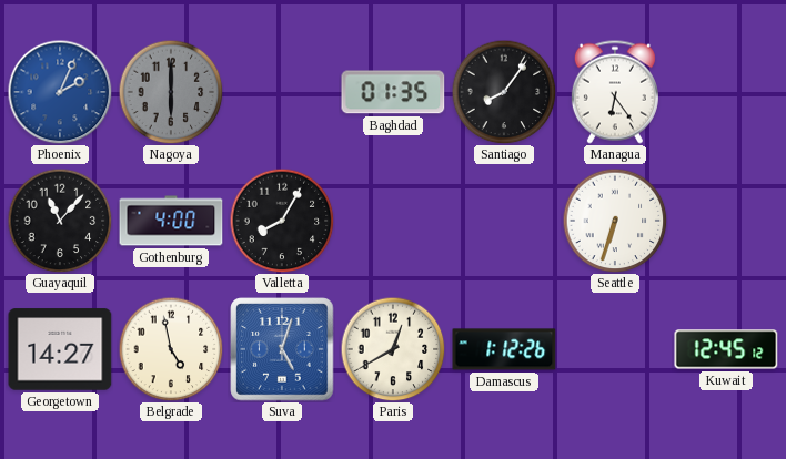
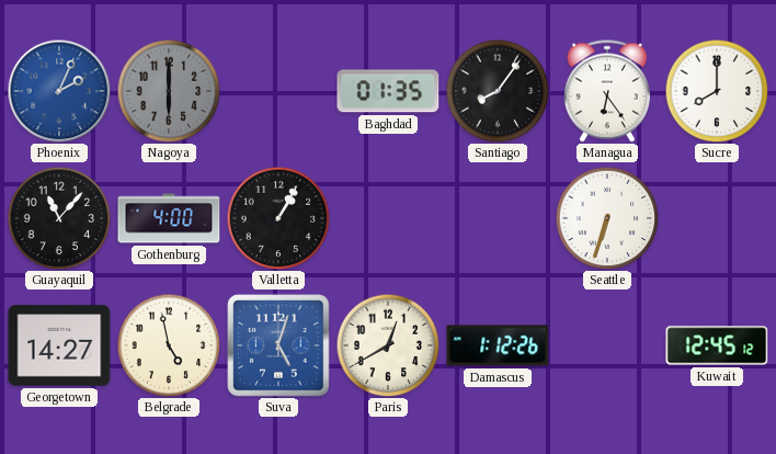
Sucre: none -> 8:00
Valletta: 8:05 -> 1:05
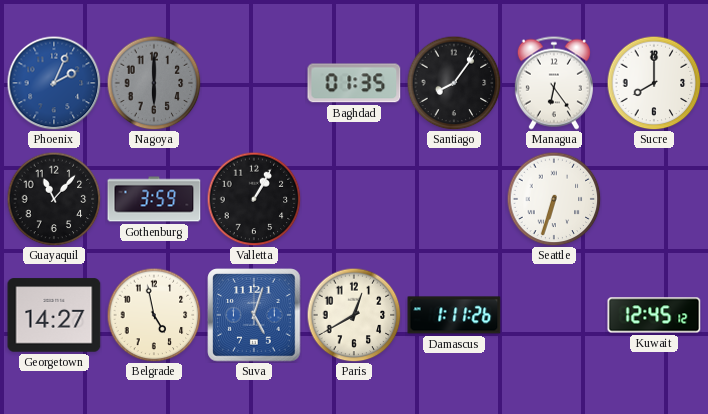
Gothenburg: 4:00 -> 3:59
Damascus: 1:12 -> 1:11
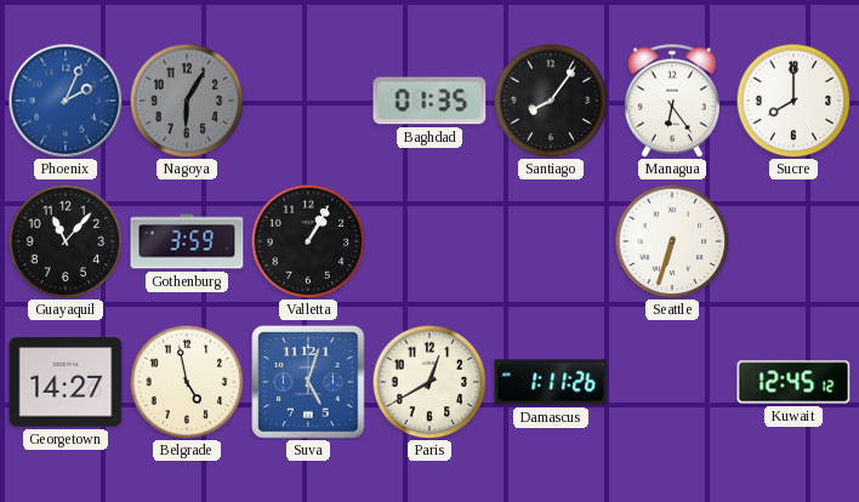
Nagoya: 6:00 -> 6:05
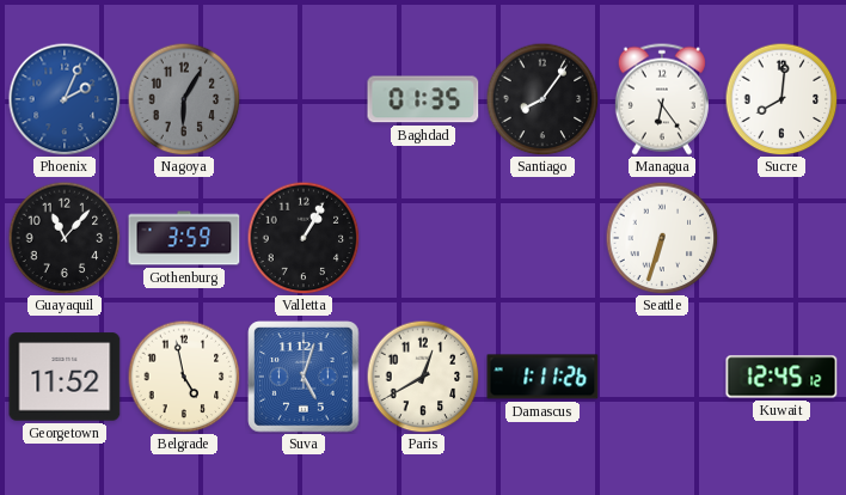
Sucre: 8:00 -> 8:01
Georgetown: 14:27 -> 11:52
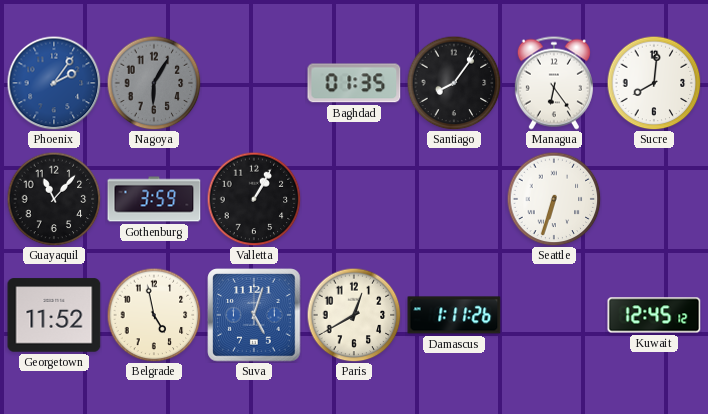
Phoenix: 2:04 -> 2:06
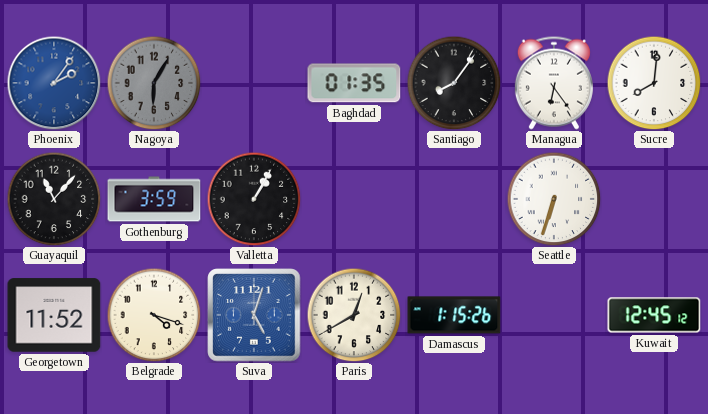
Belgrade: 4:58 -> 4:18
Damascus: 1:11 -> 1:15
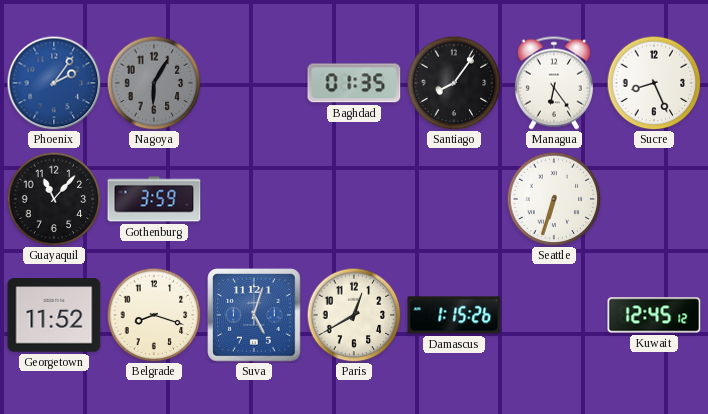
Sucre: 8:01 -> 8:26
Valletta: 1:05 -> none
Belgrade: 4:18 -> 8:18
